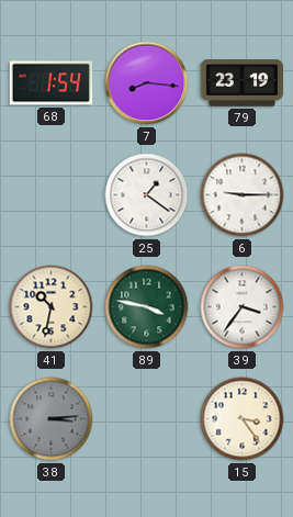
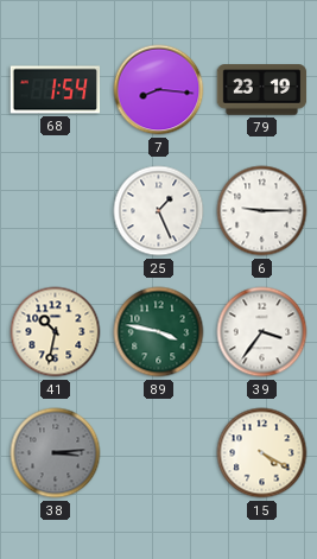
25: 1:21 -> 1:26
15: 3:24 -> 4:20
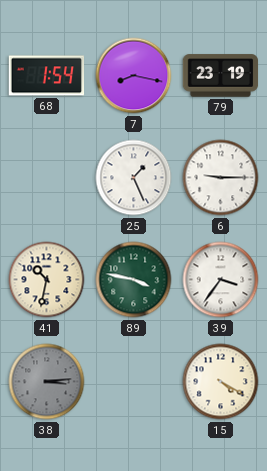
7: 8:16 -> 8:17
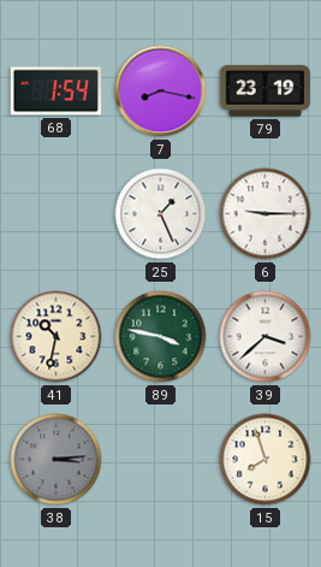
39: 3:36 -> 3:38
15: 4:20 -> 7:57
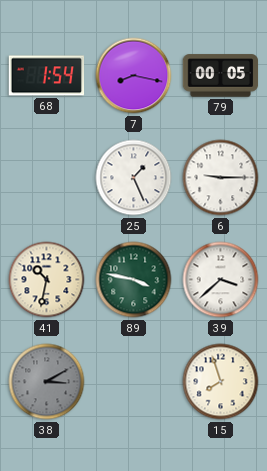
79: 23:19 -> 00:05
38: 3:14 -> 3:10
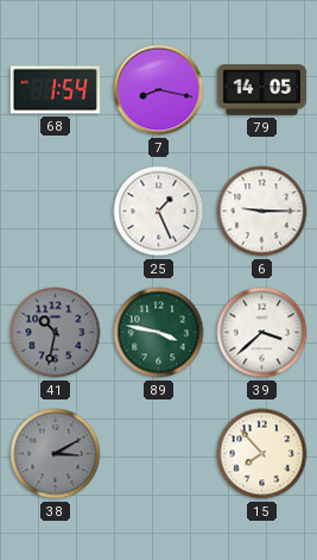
79: 00:05 -> 14:05
41 dial: cream -> grey
15: 7:57 -> 7:53
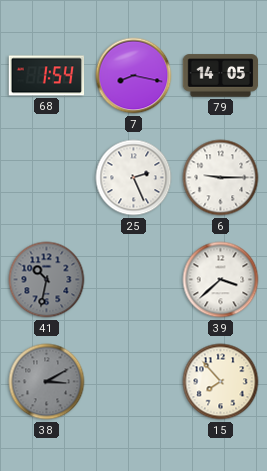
25: 1:26 -> 2:26
89: 3:47 -> none
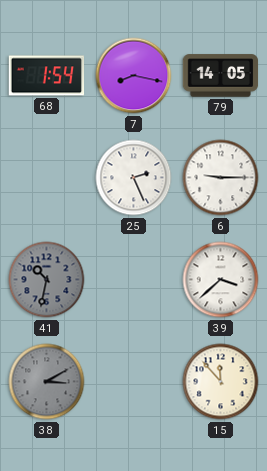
15: 7:53 -> 11:53
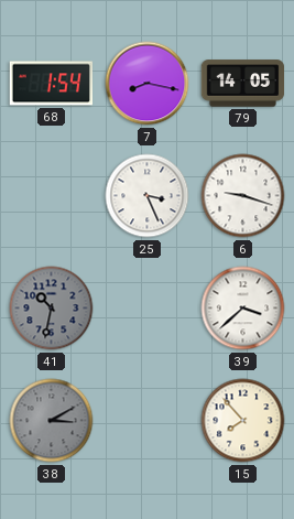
25: 2:26 -> 3:26
6: 9:15 -> 9:18
15: 11:53 -> 7:53
